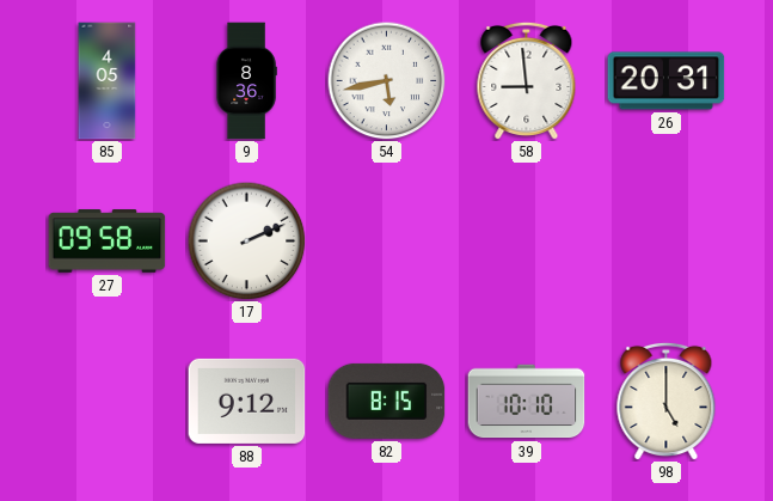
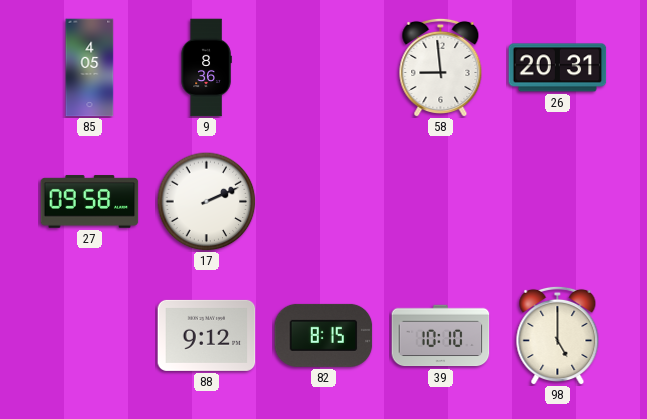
54: 5:43 -> none
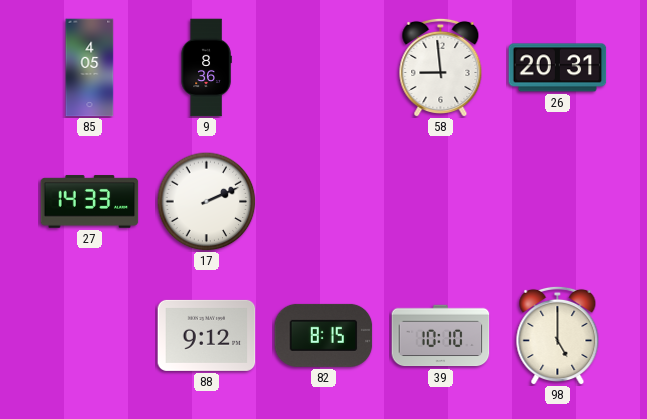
27: 09:58 -> 14:33
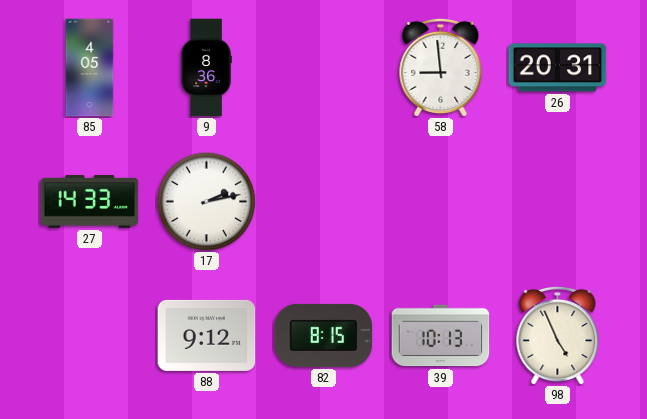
17: 2:11 -> 2:13
39: 10:10 -> 10:13
98: 5:00 -> 4:56
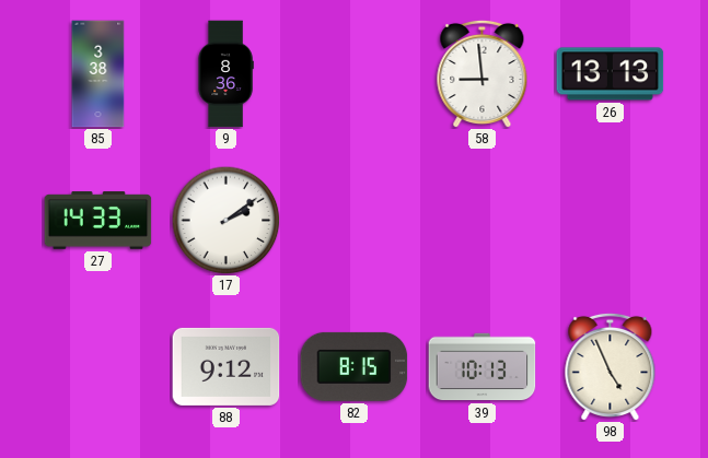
85: 4:05 -> 3:38
26: 20:31 -> 13:13
17: 2:13 -> 2:09
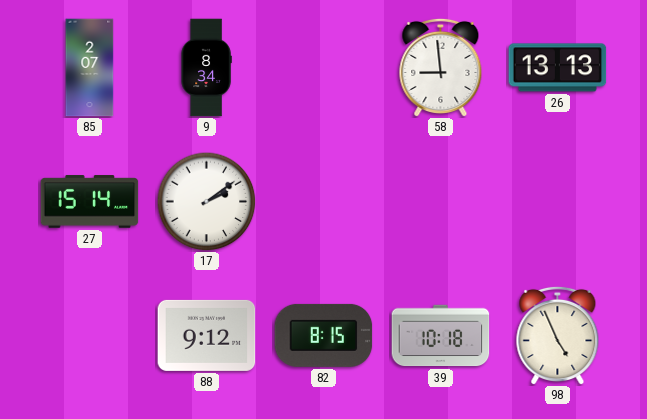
85: 3:38 -> 2:07
9: 8:36 -> 8:34
27: 14:33 -> 15:14
39: 10:13 -> 10:18
